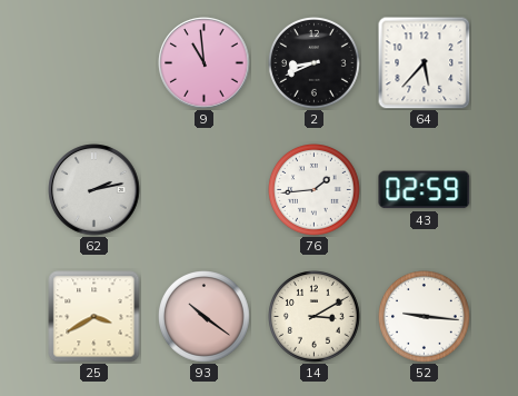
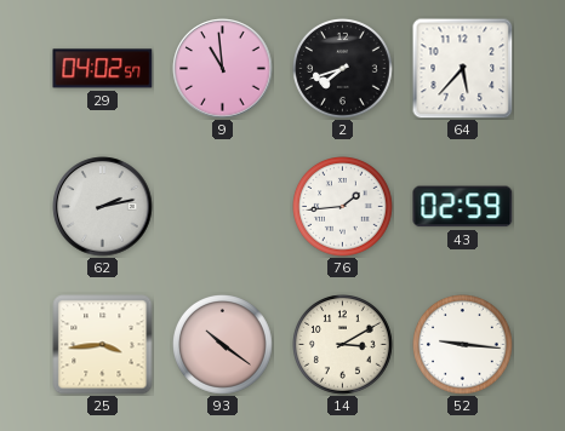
29: none -> 04:02
2: 8:41 -> 7:42
25: 3:40 -> 3:44
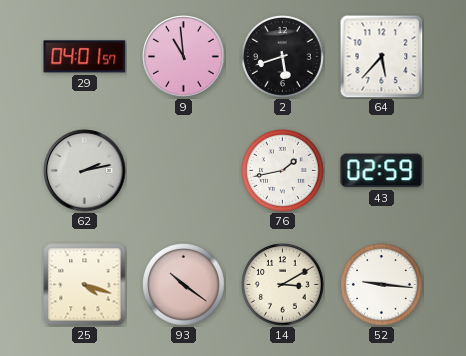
29: 04:02 -> 04:01
2: 7:42 -> 5:42
76: 1:44 -> 1:43
25: 3:44 -> 4:18
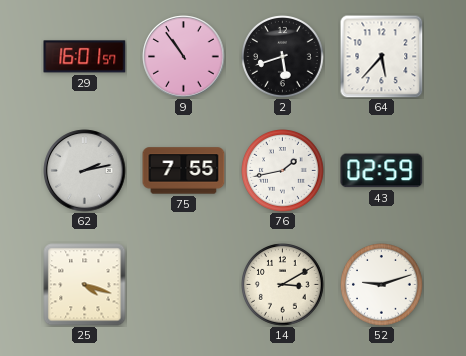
29: 04:01 -> 16:01
9: 10:59 -> 10:54
75: none -> 7:55
93: 10:21 -> none
52: 9:16 -> 9:12
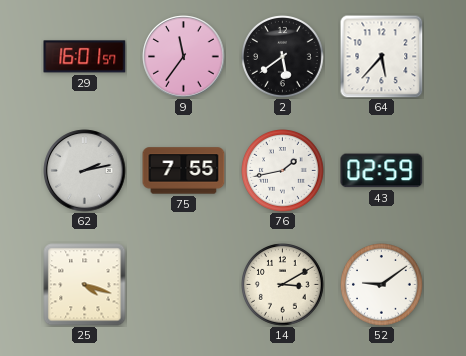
9: 10:54 -> 11:36
2: 5:42 -> 5:39
52: 9:12 -> 9:09
